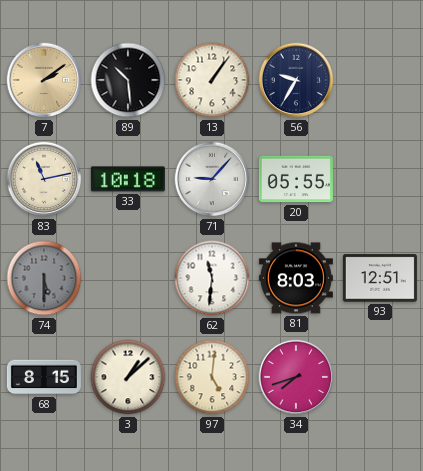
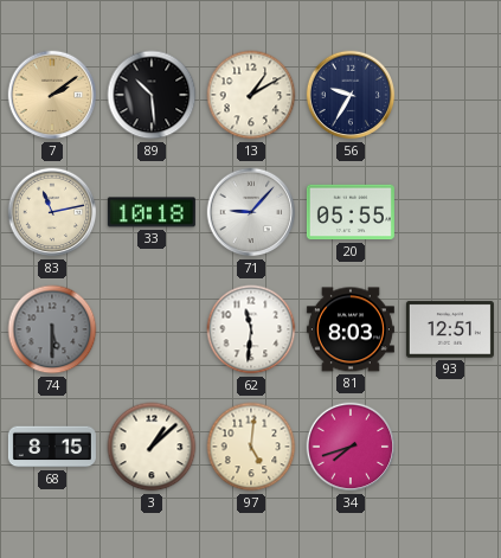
13: 1:06 -> 1:10
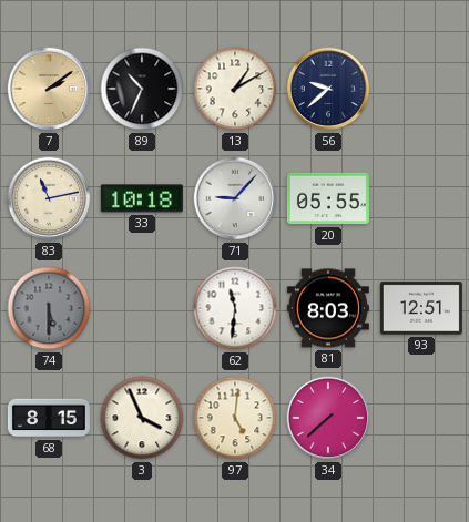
89: 10:29 -> 10:34
56: 9:35 -> 9:38
3: 1:08 -> 3:56
34: 7:42 -> 7:38
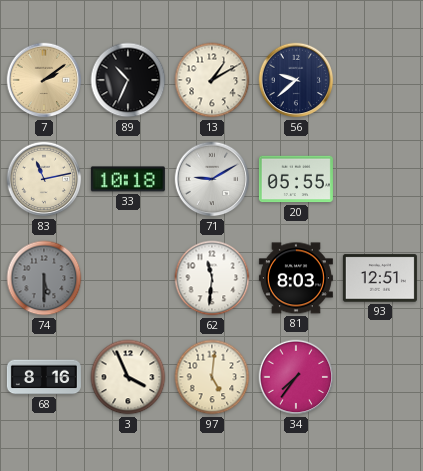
71: 9:07 -> 9:10
68: 8:15 -> 8:16
34: 7:38 -> 7:36
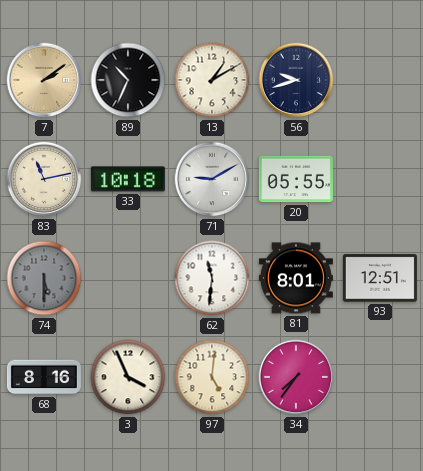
56: 9:38 -> 9:42
81: 8:03 -> 8:01
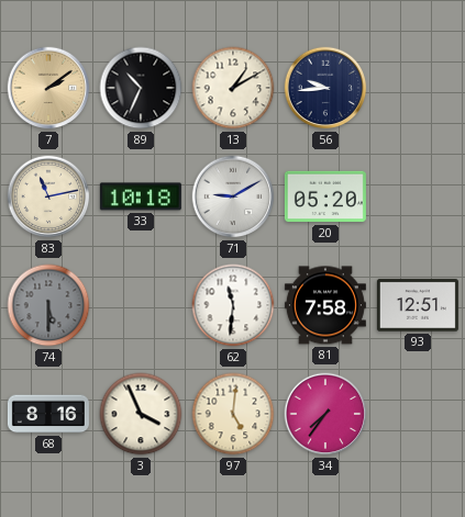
56: 9:42 -> 9:44
20: 05:55 -> 05:20
81: 8:01 -> 7:58
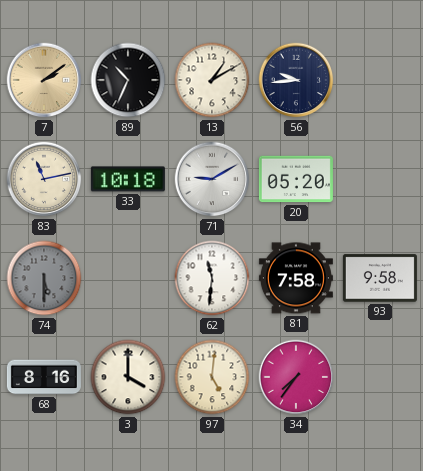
93: 12:51 -> 9:58
3: 3:56 -> 4:00
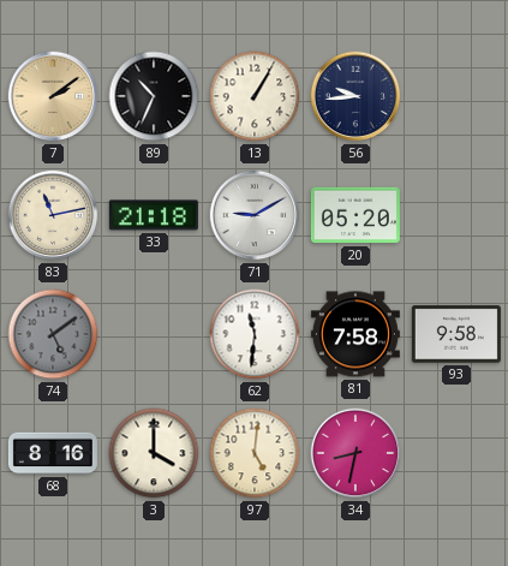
13: 1:10 -> 1:05
33: 10:18 -> 21:18
74: 5:30 -> 5:09
34: 7:36 -> 8:32
